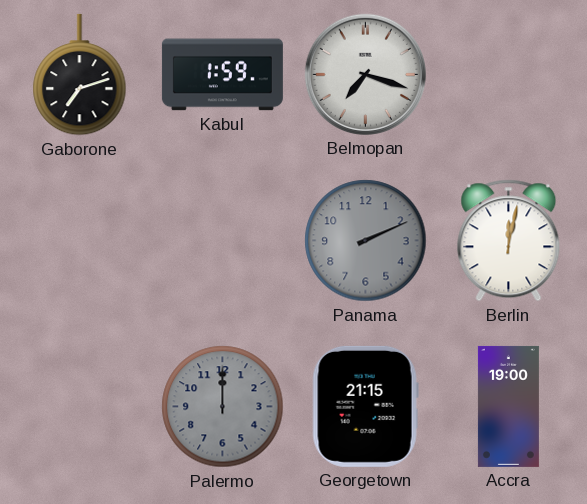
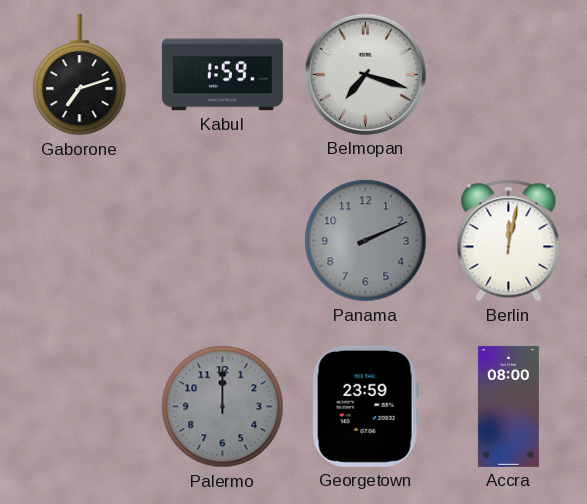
Georgetown: 21:15 -> 23:59
Accra: 19:00 -> 08:00
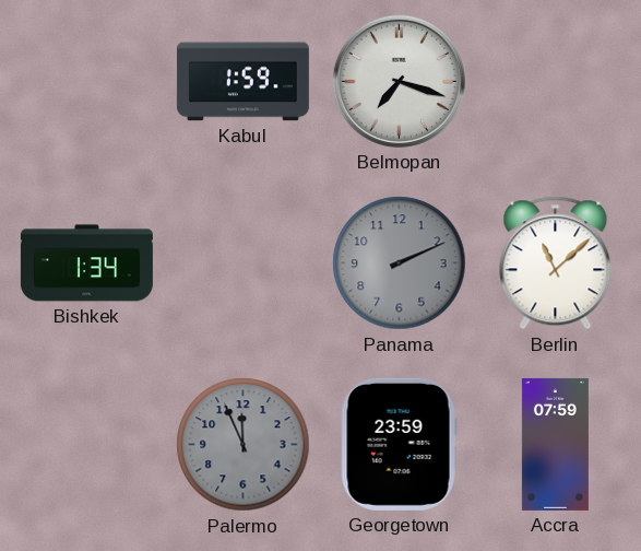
Gaborone: 7:12 -> none
Bishkek: none -> 1:34
Berlin: 12:02 -> 11:08
Palermo: 12:00 -> 11:56
Accra: 08:00 -> 07:59
